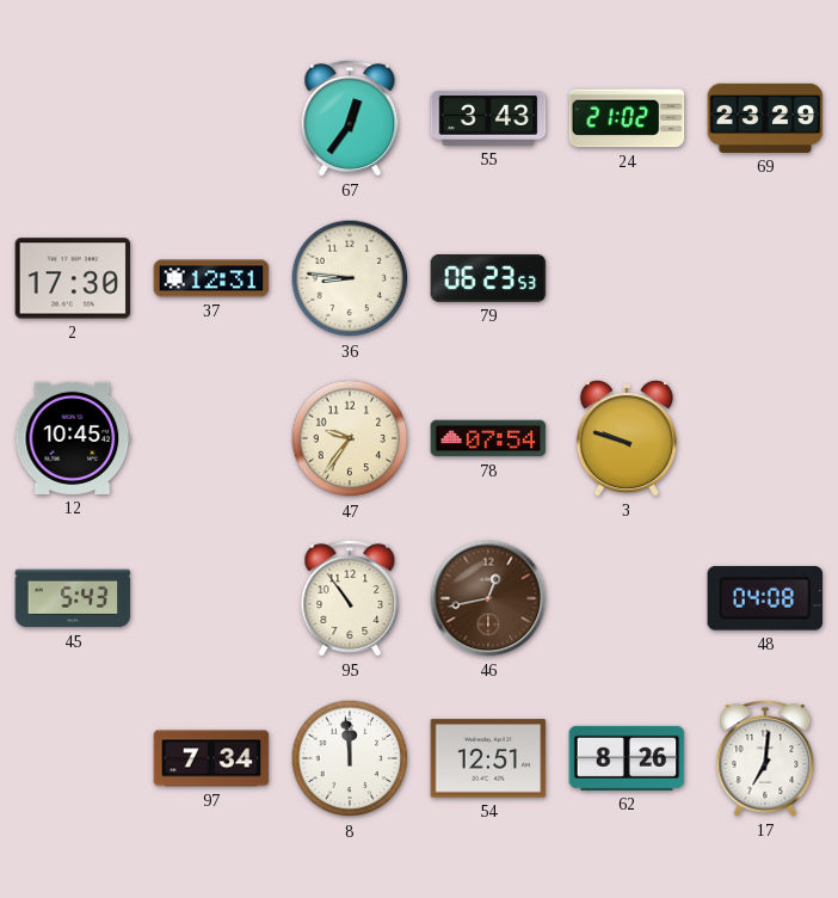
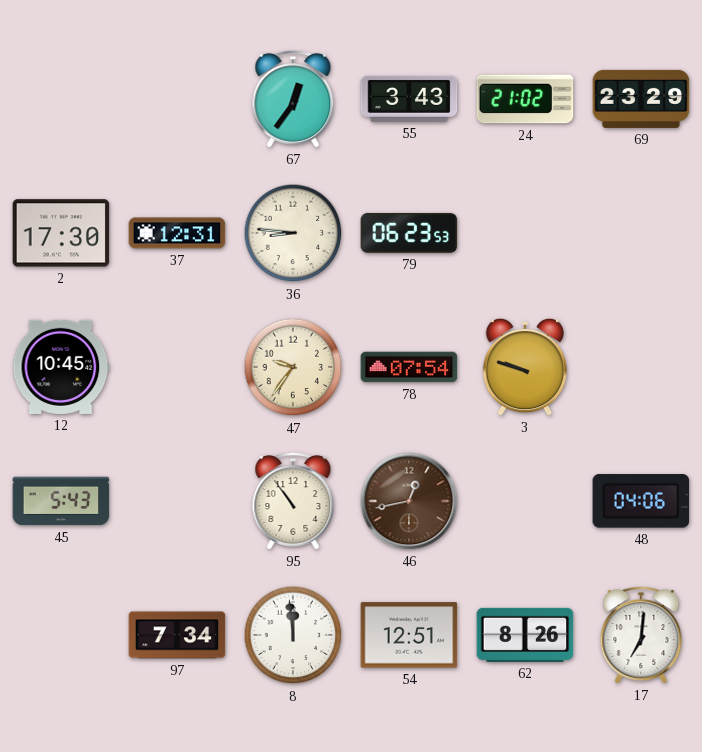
48: 04:08 -> 04:06
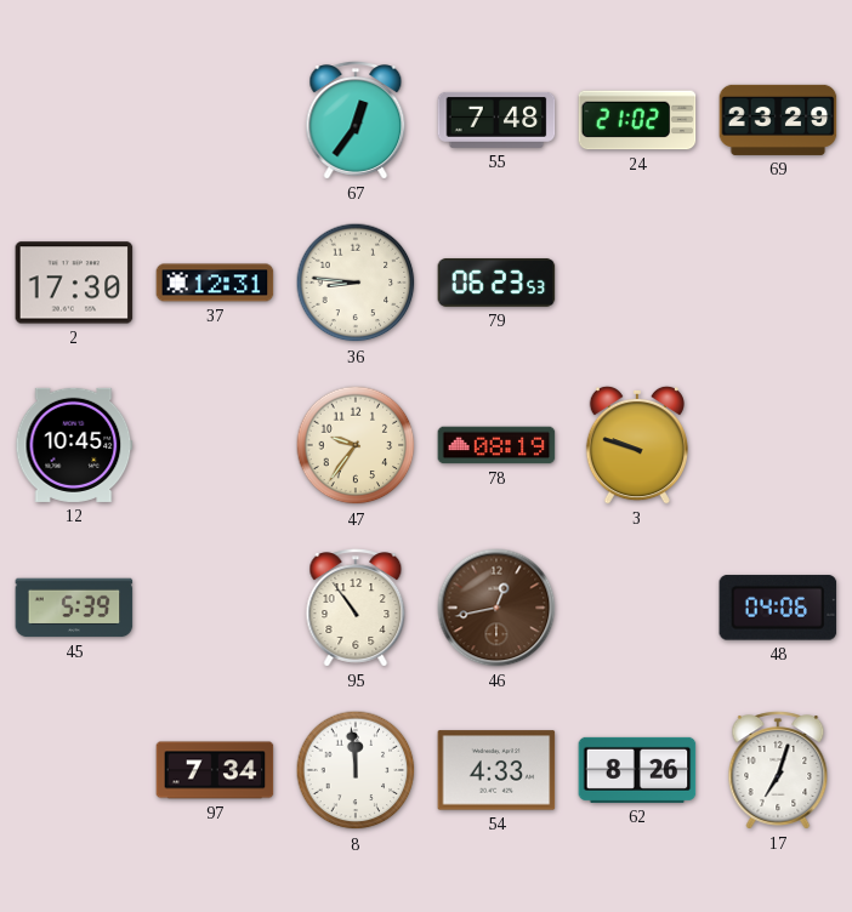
55: 3:43 -> 7:48
78: 07:54 -> 08:19
45: 5:43 -> 5:39
54: 12:51 -> 4:33
17: 7:01 -> 7:03
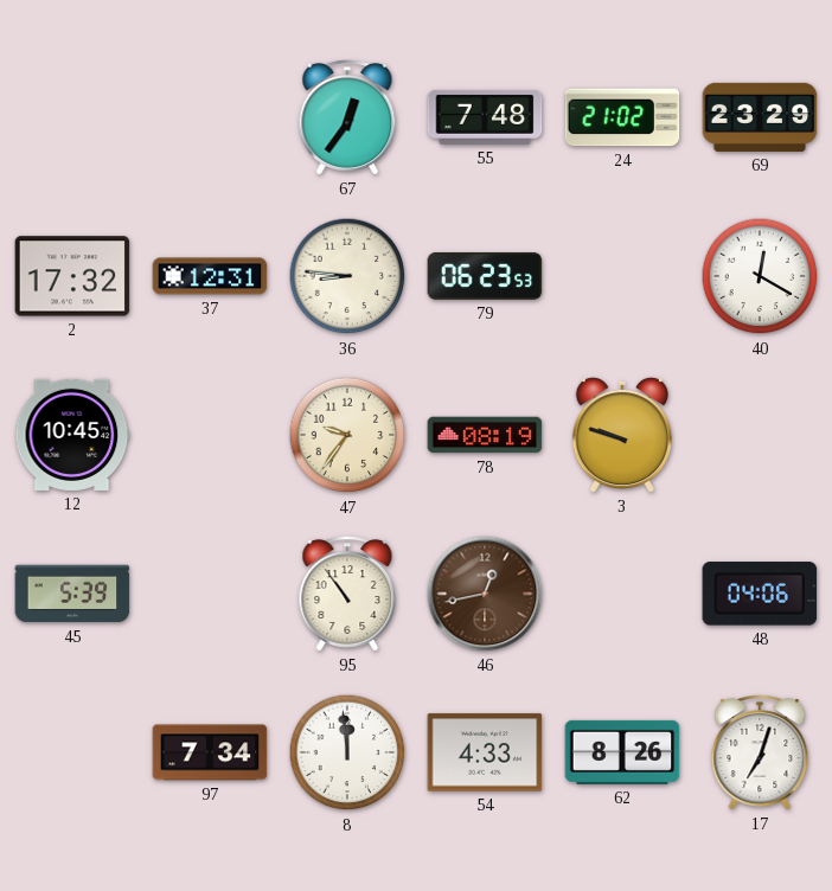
2: 17:30 -> 17:32
40: none -> 12:20
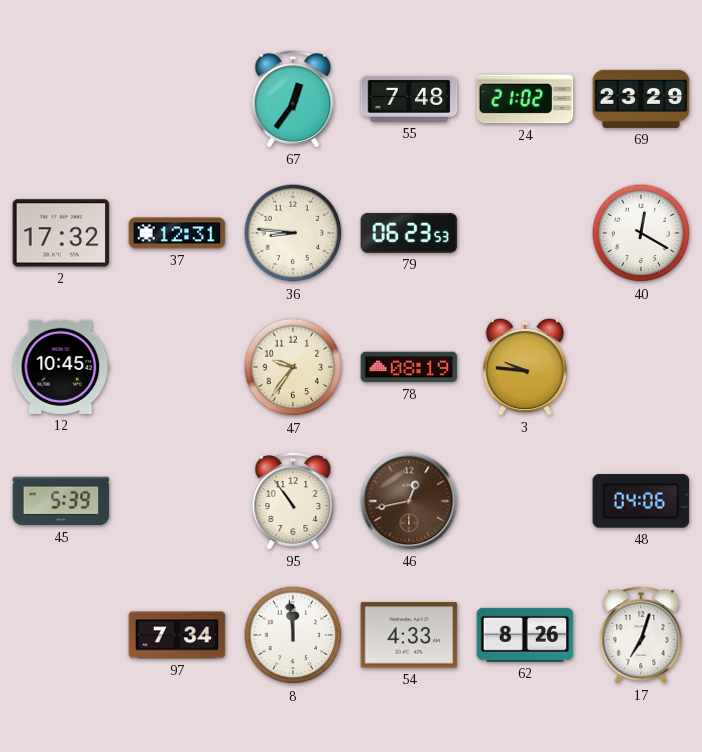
3: 9:48 -> 9:46
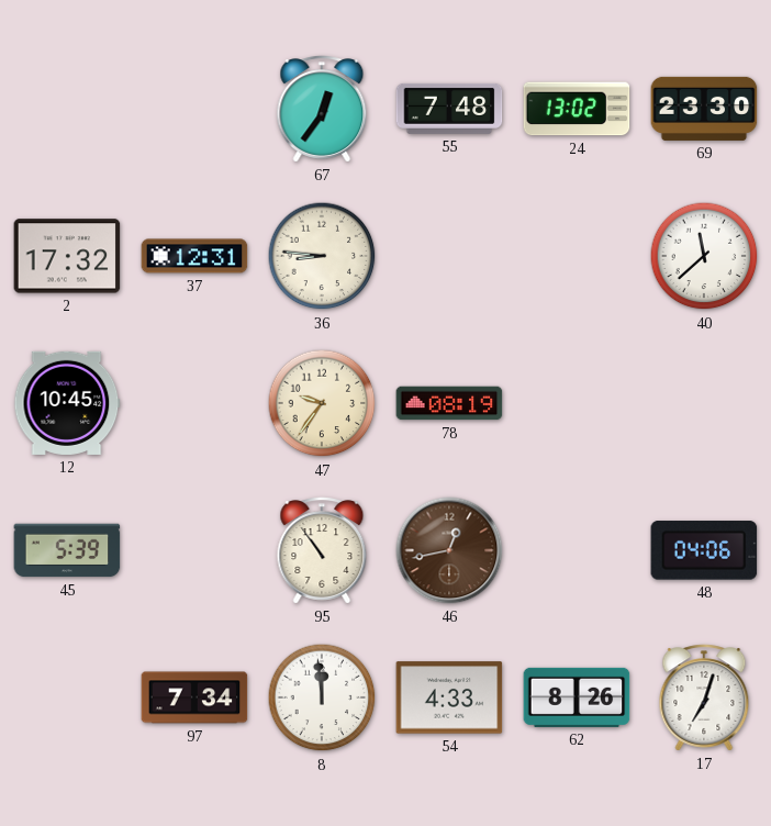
24: 21:02 -> 13:02
69: 23:29 -> 23:30
79: 06:23 -> none
40: 12:20 -> 11:38
3: 9:46 -> none
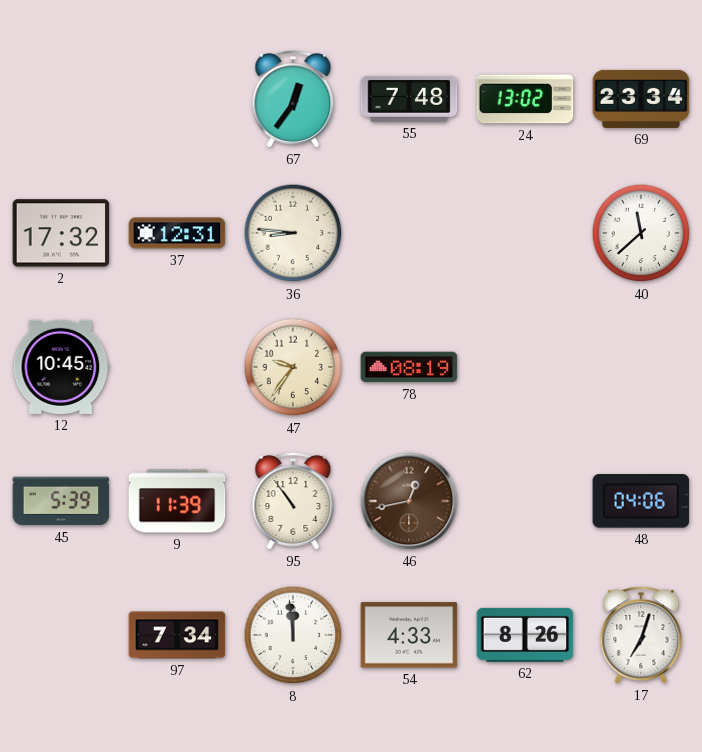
69: 23:30 -> 23:34
9: none -> 11:39
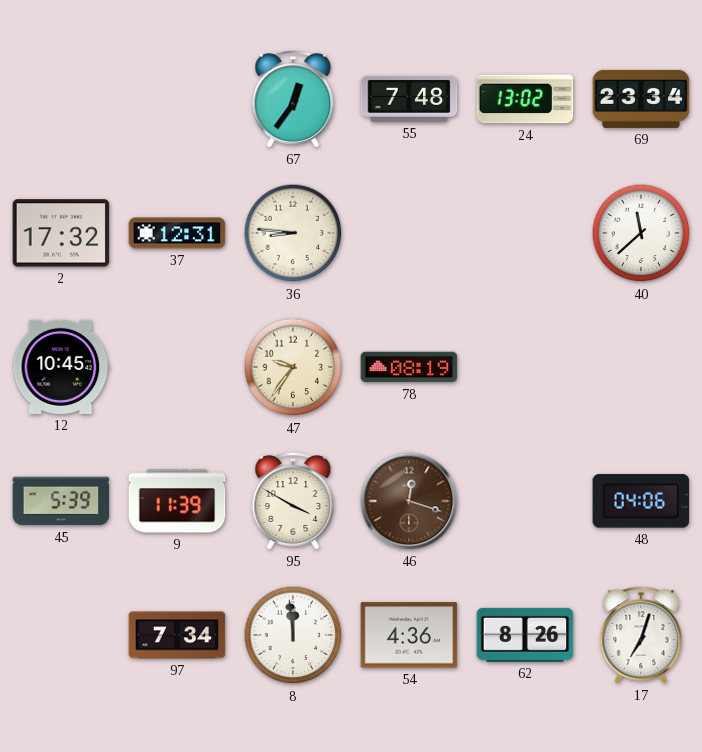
95: 10:54 -> 3:50
46: 12:43 -> 12:18
54: 4:33 -> 4:36
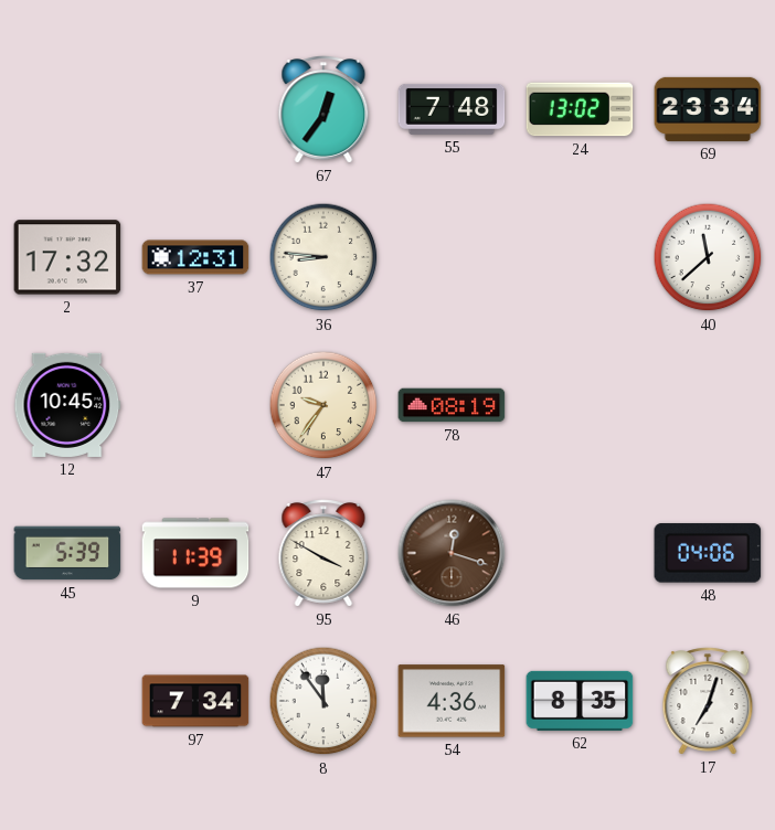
8: 11:59 -> 11:54
62: 8:26 -> 8:35
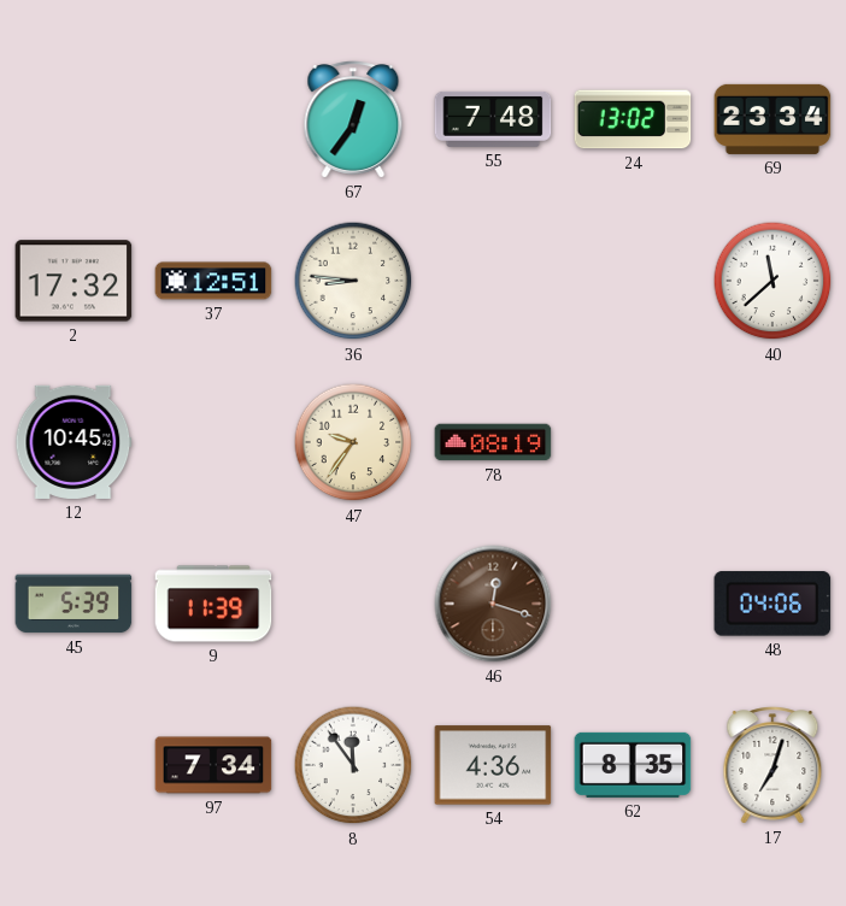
37: 12:31 -> 12:51
95: 3:50 -> none
